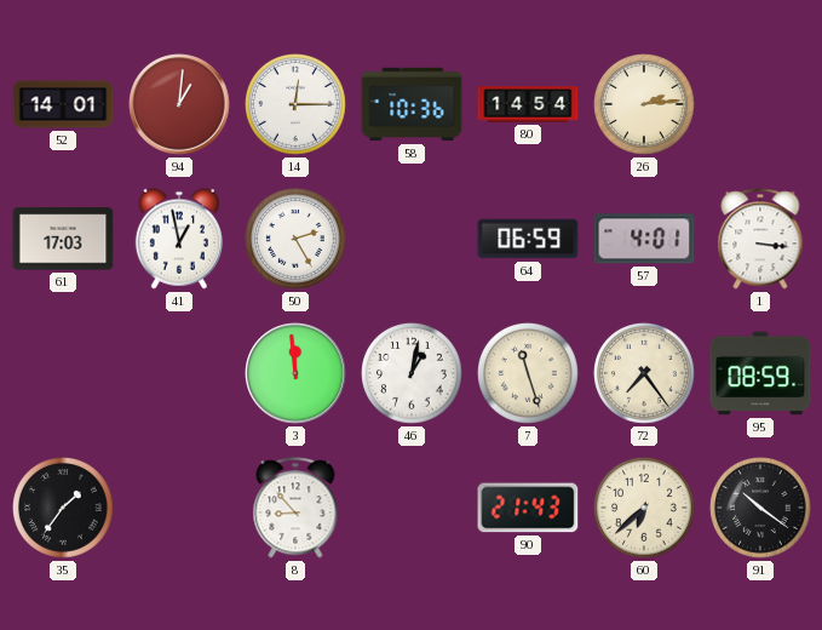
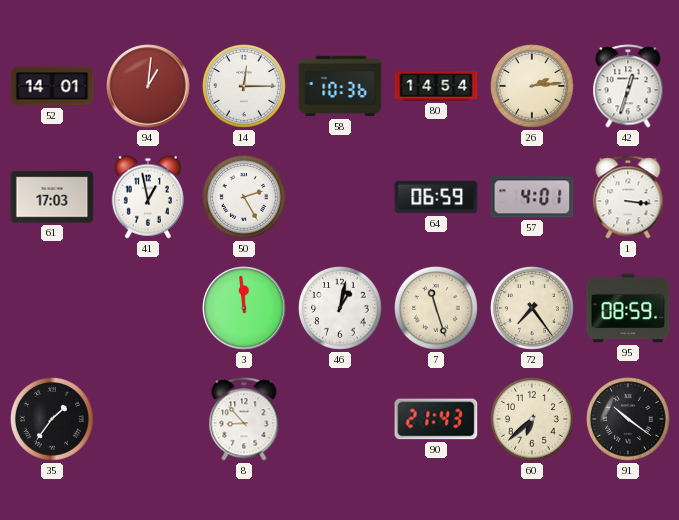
42: none -> 12:33
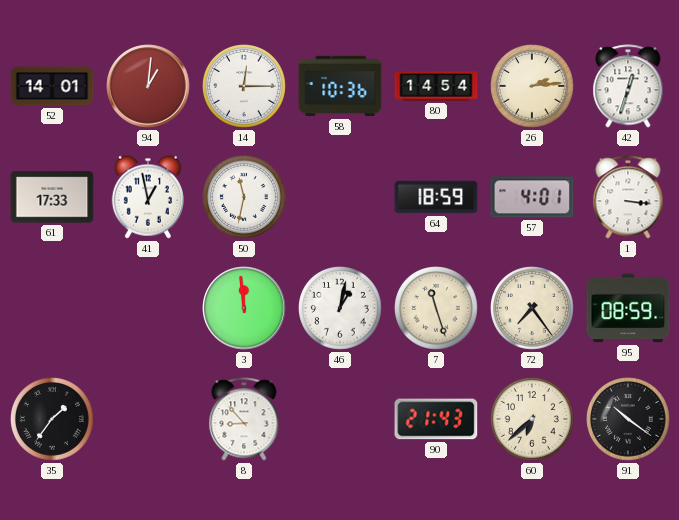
61: 17:03 -> 17:33
50: 2:25 -> 11:32
64: 06:59 -> 18:59
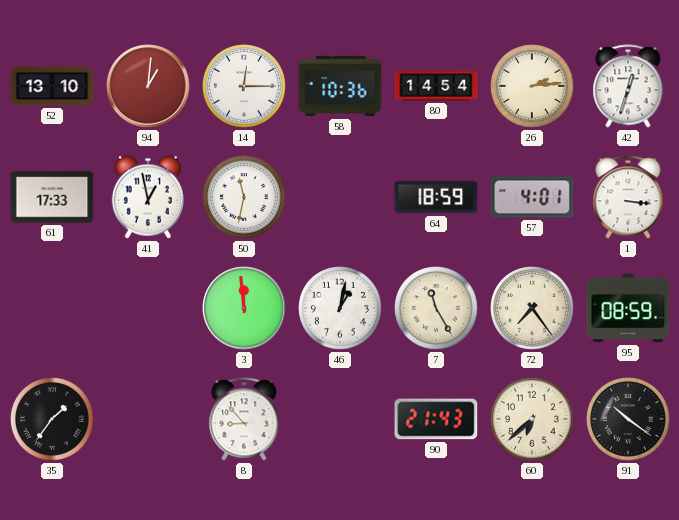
52: 14:01 -> 13:10
7: 11:27 -> 11:25
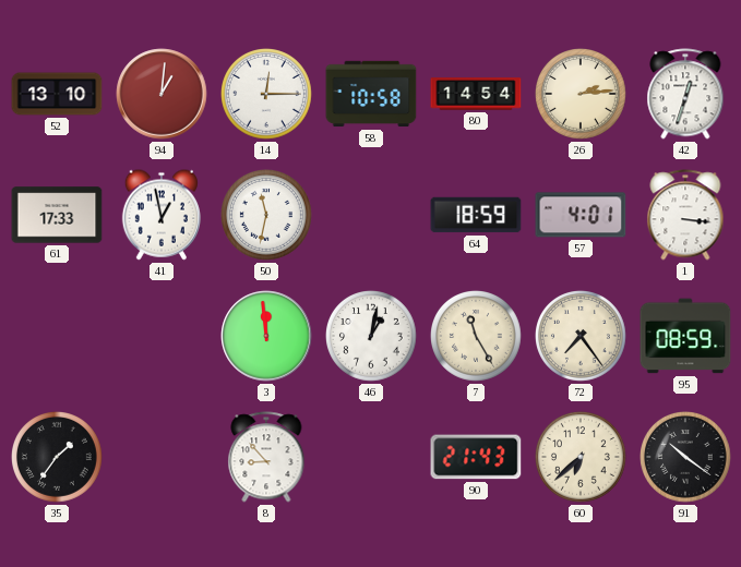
58: 10:36 -> 10:58
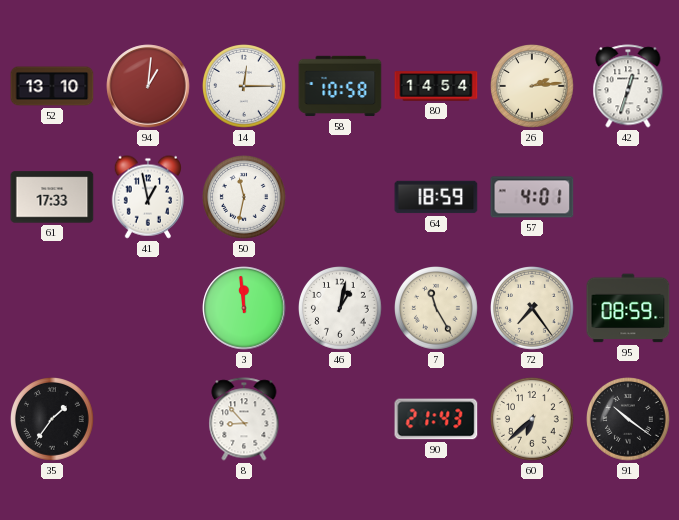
1: 3:16 -> none
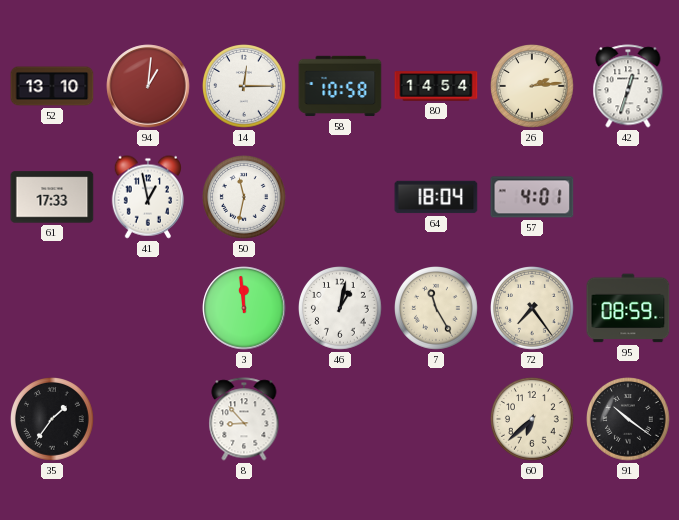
64: 18:59 -> 18:04
90: 21:43 -> none
